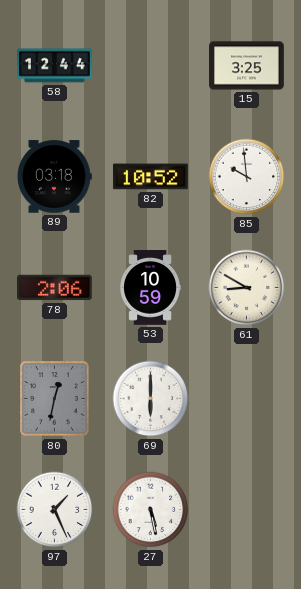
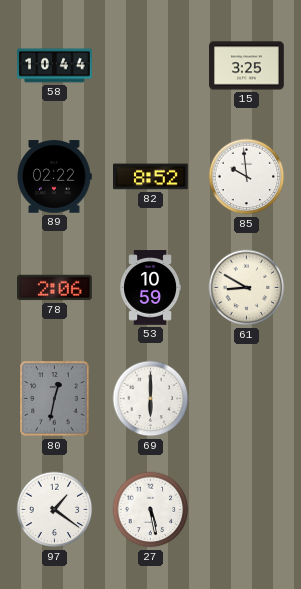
58: 12:44 -> 10:44
89: 03:18 -> 02:22
82: 10:52 -> 8:52
97: 1:26 -> 1:21
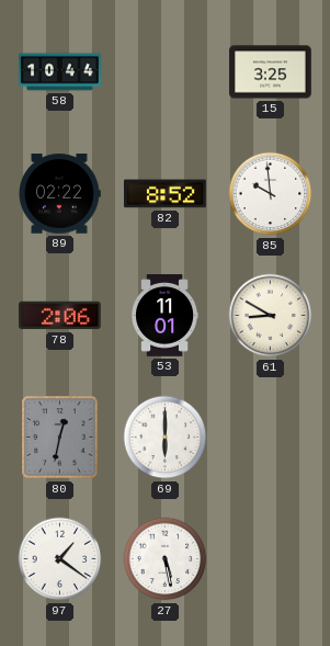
53: 10:59 -> 11:01
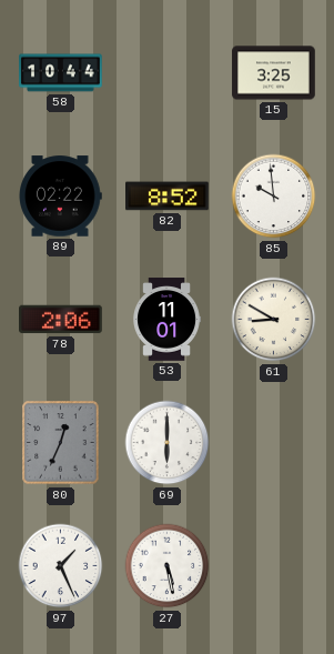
80: 12:32 -> 12:34
97: 1:21 -> 1:26
